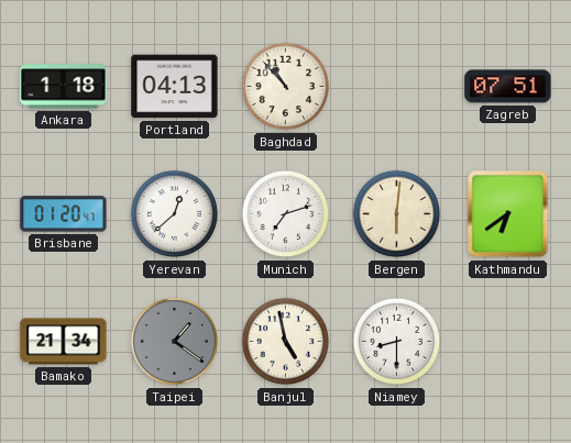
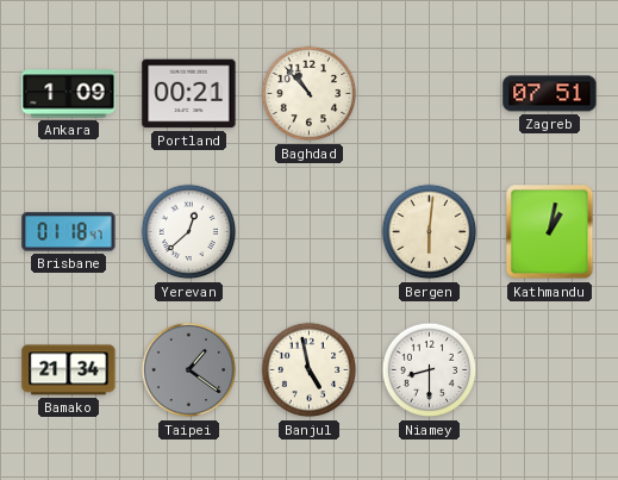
Ankara: 1:18 -> 1:09
Portland: 04:13 -> 00:21
Brisbane: 01:20 -> 01:18
Munich: 7:12 -> none
Kathmandu: 6:39 -> 1:02
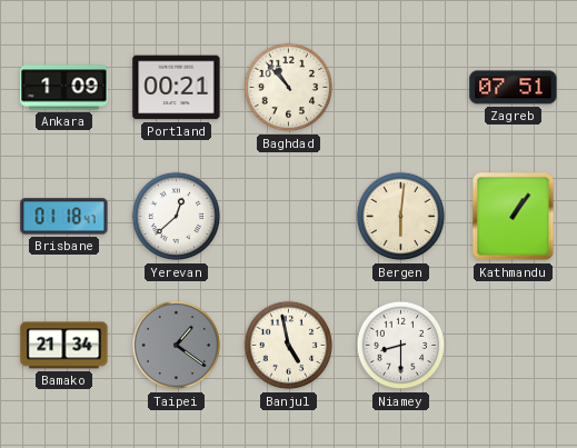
Kathmandu: 1:02 -> 1:06
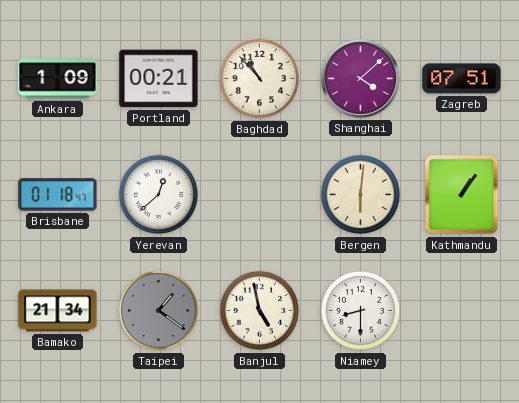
Shanghai: none -> 4:08
